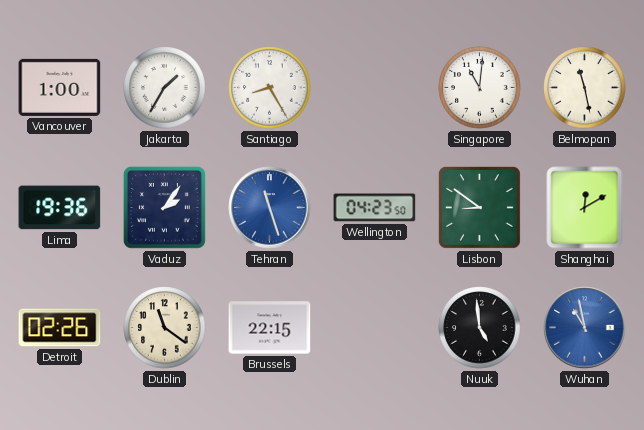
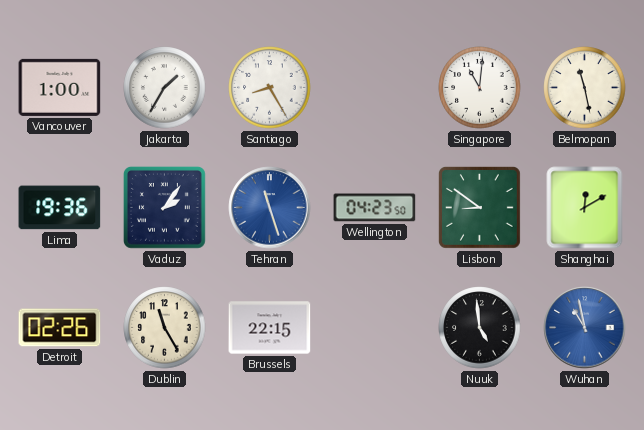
Dublin: 11:21 -> 11:25
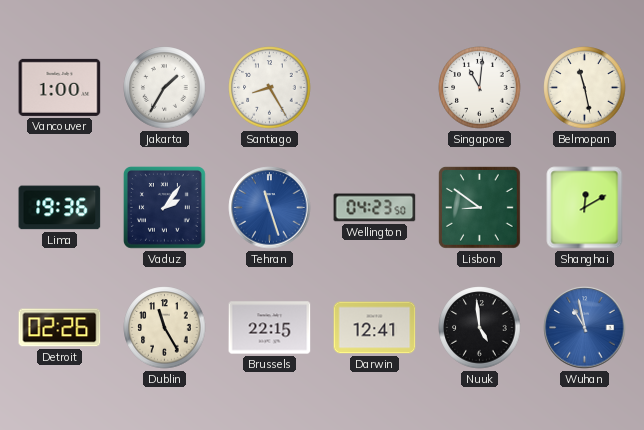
Darwin: none -> 12:41
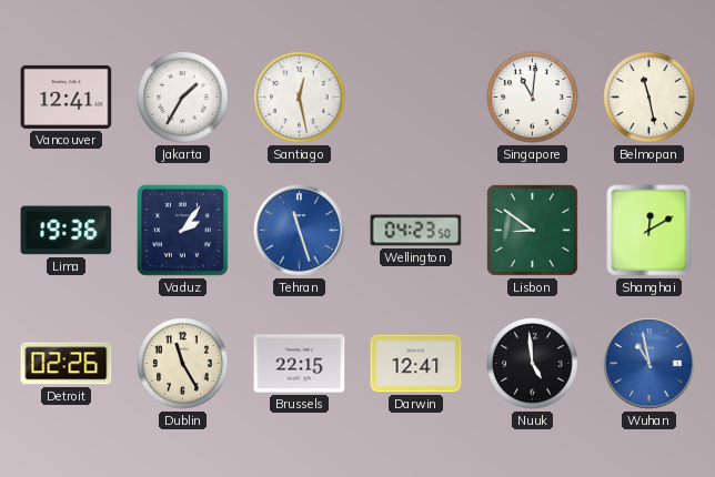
Vancouver: 1:00 -> 12:41
Santiago: 8:25 -> 12:28
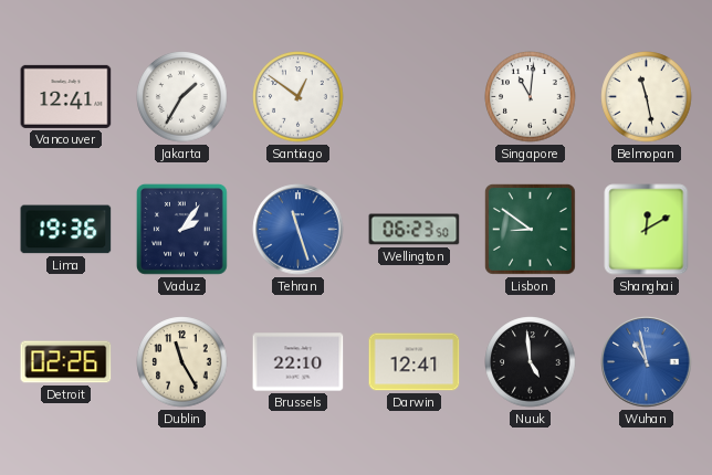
Santiago: 12:28 -> 12:51
Wellington: 04:23 -> 06:23
Brussels: 22:15 -> 22:10
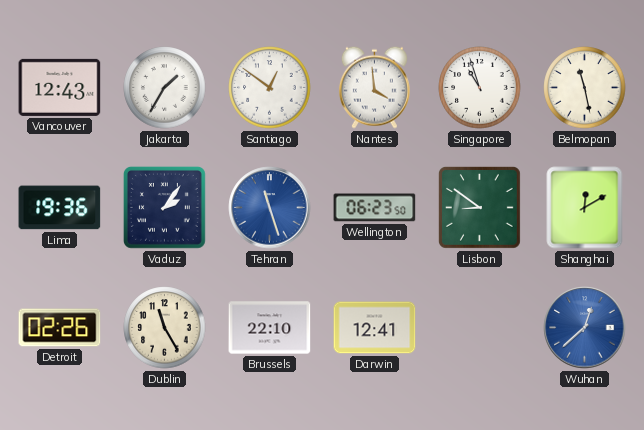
Vancouver: 12:41 -> 12:43
Nantes: none -> 3:59
Singapore: 11:01 -> 10:57
Nuuk: 4:59 -> none
Wuhan: 10:58 -> 12:38
